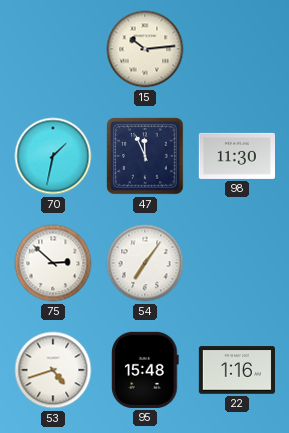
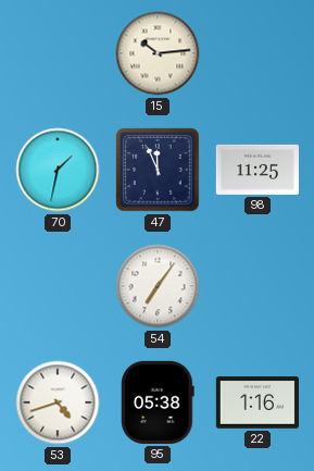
98: 11:30 -> 11:25
75: 2:52 -> none
95: 15:48 -> 05:38
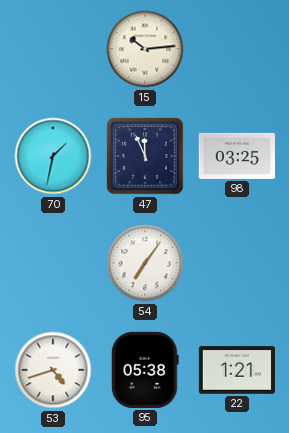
98: 11:25 -> 03:25
22: 1:16 -> 1:21
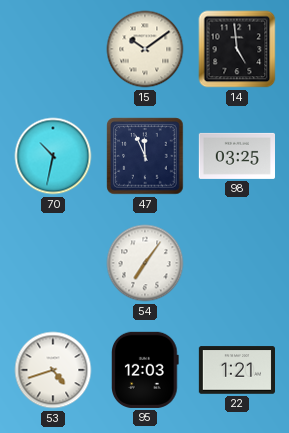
15: 10:14 -> 10:09
14: none -> 4:59
70: 1:32 -> 10:32
95: 05:38 -> 12:03
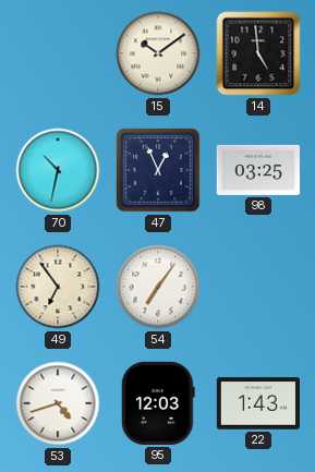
47: 11:56 -> 12:56
49: none -> 6:54
22: 1:21 -> 1:43
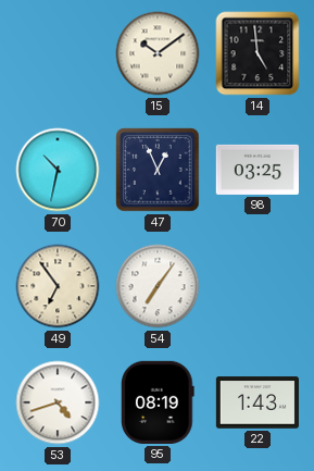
95: 12:03 -> 08:19
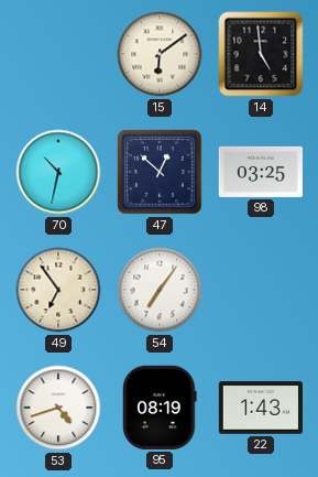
15: 10:09 -> 6:09
47: 12:56 -> 12:52
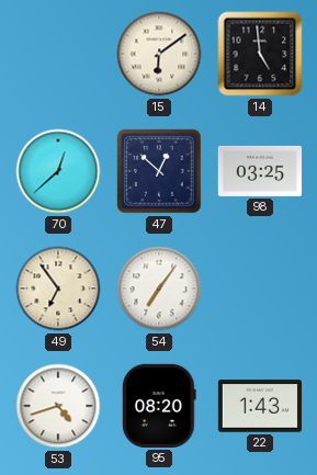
70: 10:32 -> 12:38
95: 08:19 -> 08:20
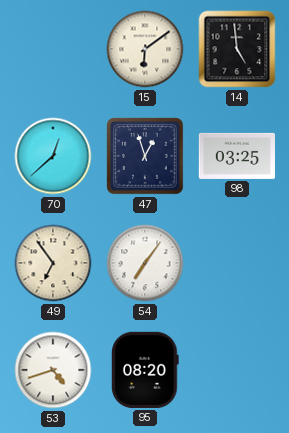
47: 12:52 -> 12:57
22: 1:43 -> none
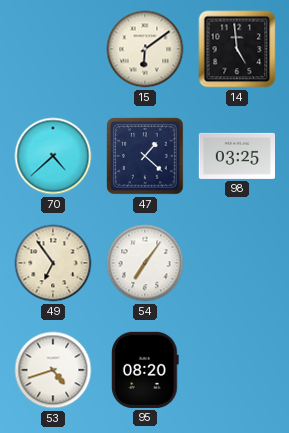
70: 12:38 -> 4:38
47: 12:57 -> 1:22
